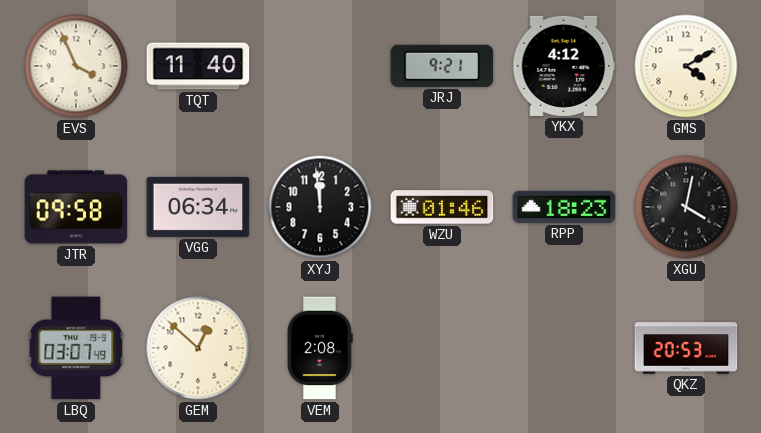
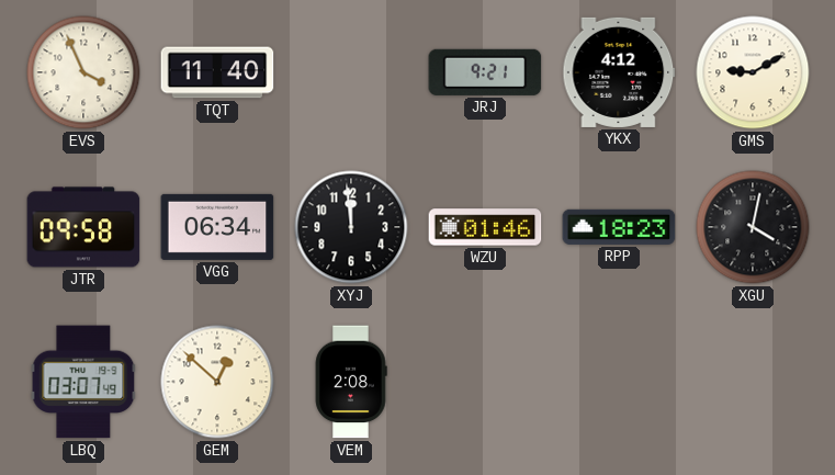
GMS: 4:10 -> 9:10
QKZ: 20:53 -> none
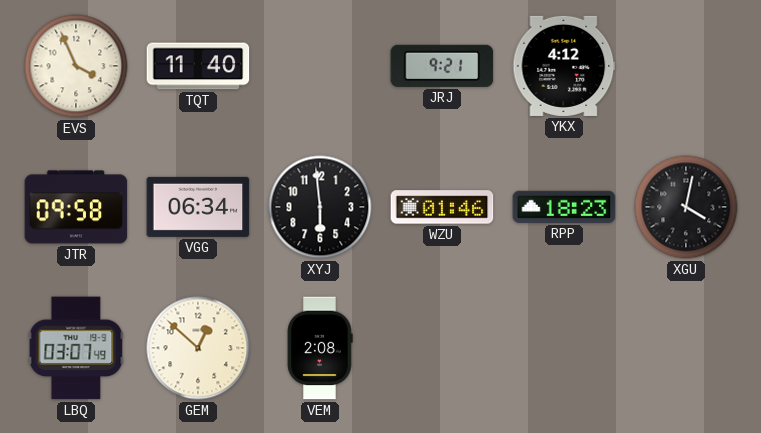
GMS: 9:10 -> none
XYJ: 11:59 -> 5:59
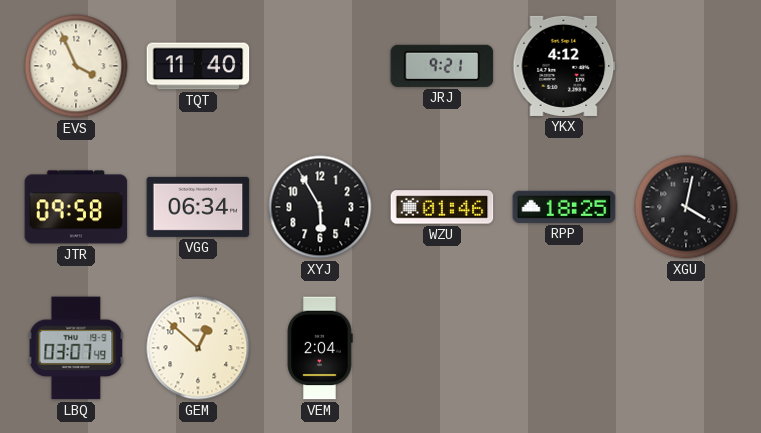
XYJ: 5:59 -> 5:55
RPP: 18:23 -> 18:25
VEM: 2:08 -> 2:04
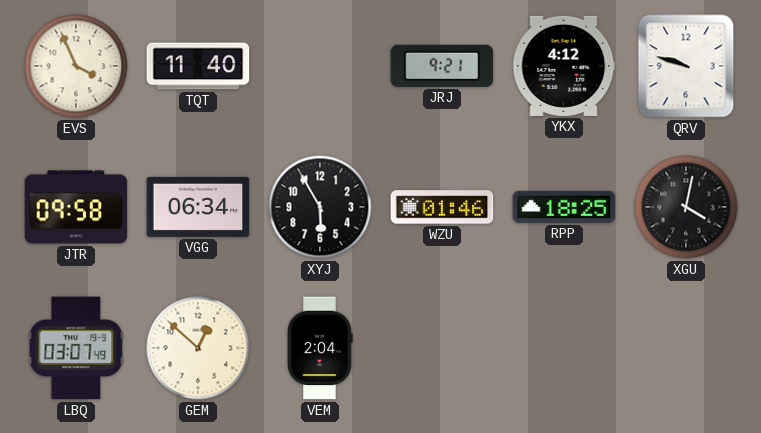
QRV: none -> 9:48
